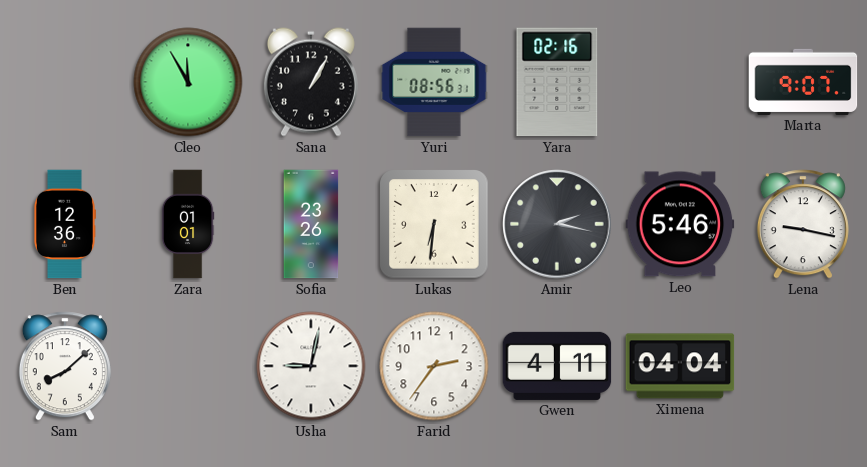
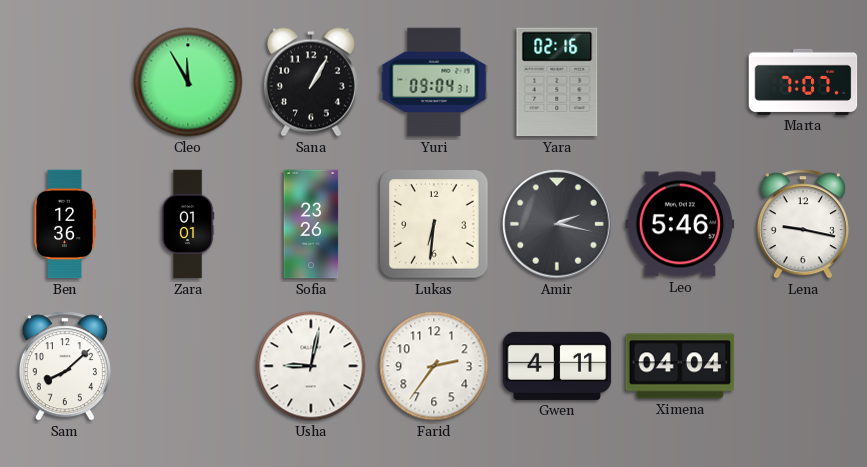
Yuri: 08:56 -> 09:04
Marta: 9:07 -> 7:07
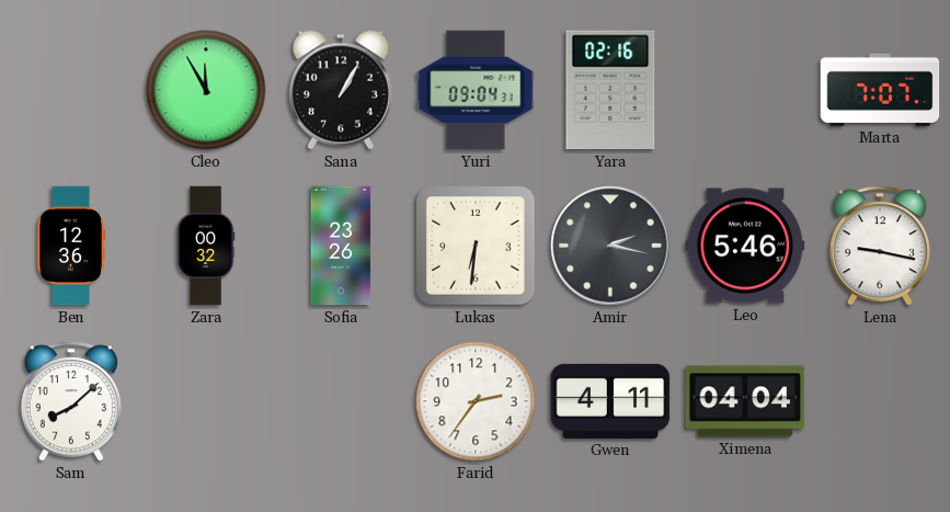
Zara: 01:01 -> 00:32
Usha: 9:02 -> none
